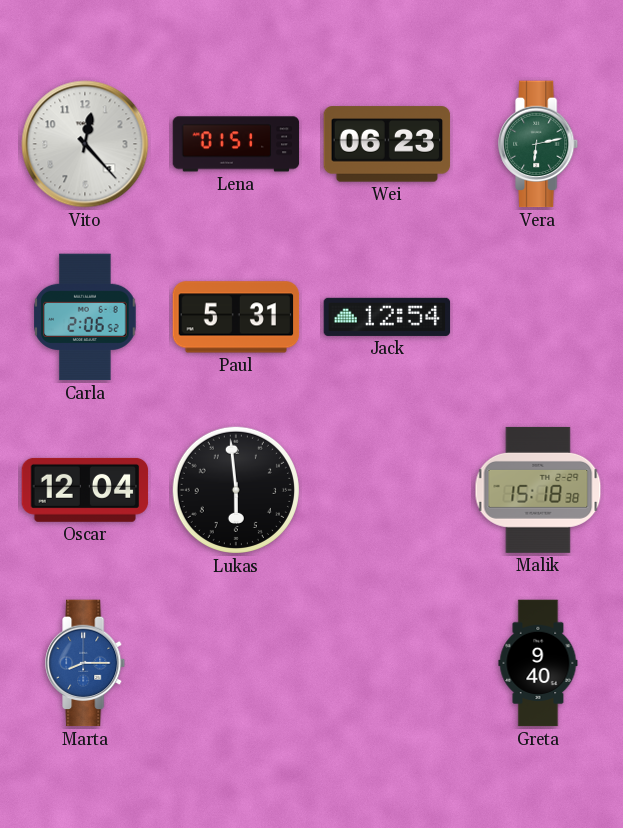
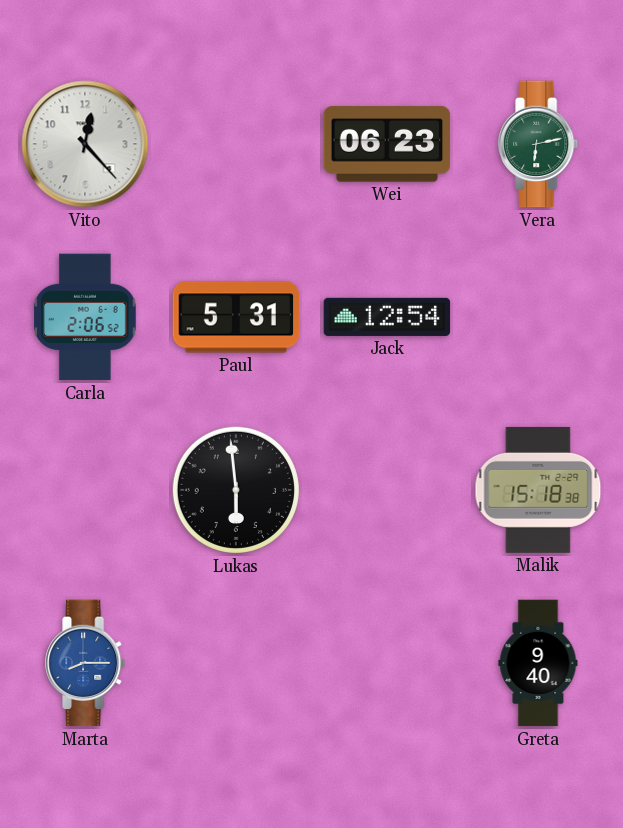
Lena: 01:51 -> none
Oscar: 12:04 -> none
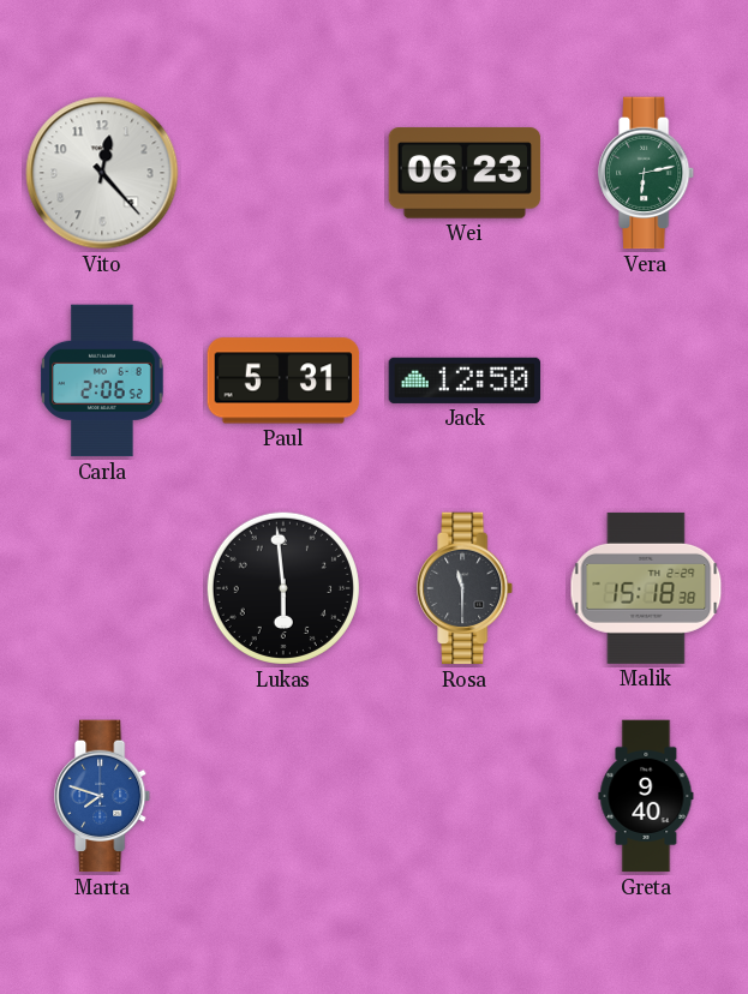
Jack: 12:54 -> 12:50
Rosa: none -> 11:30
Marta: 8:15 -> 7:48
